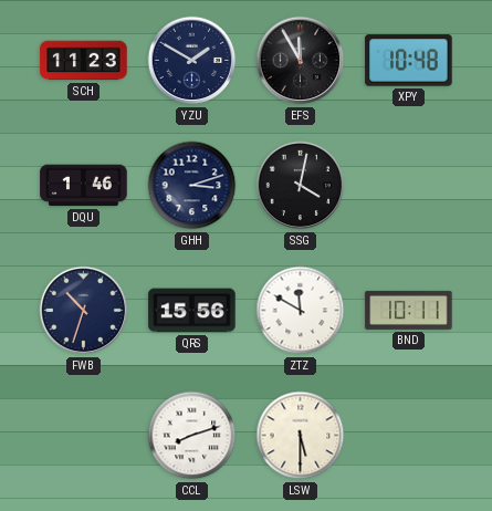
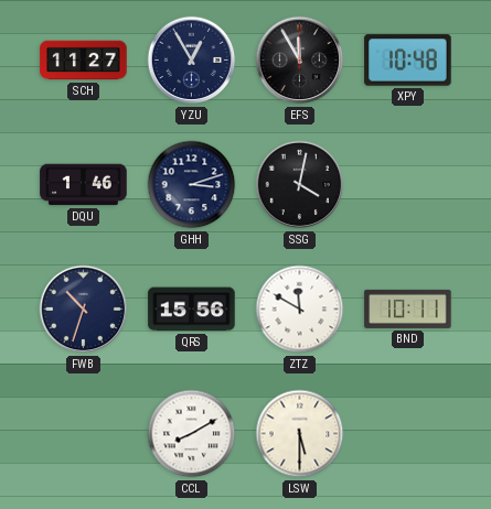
SCH: 11:23 -> 11:27
YZU: 1:50 -> 12:55
CCL: 8:12 -> 8:10
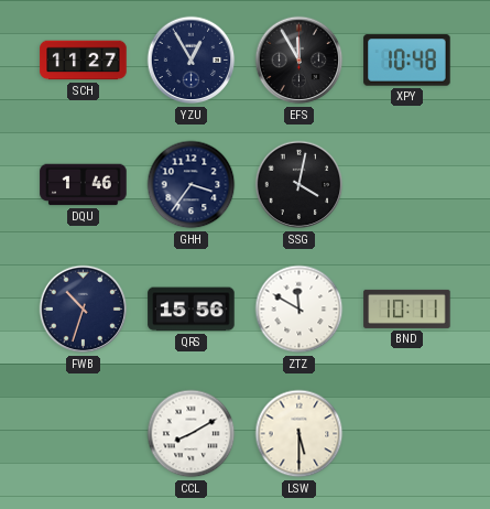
GHH: 3:12 -> 3:36
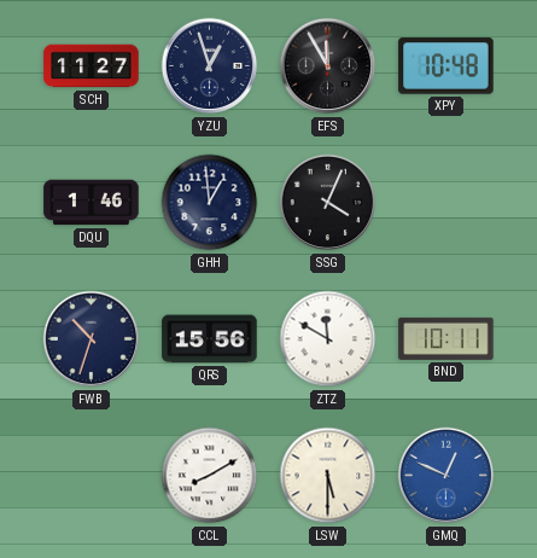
YZU: 12:55 -> 12:57
GHH: 3:36 -> 12:59
SSG: 4:02 -> 4:04
GMQ: none -> 12:49
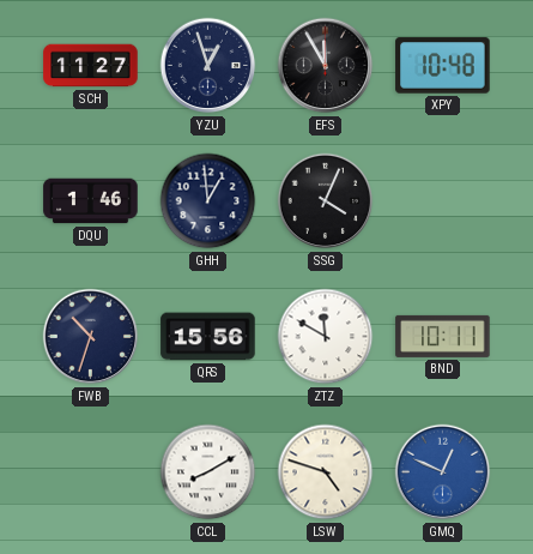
LSW: 5:30 -> 4:48
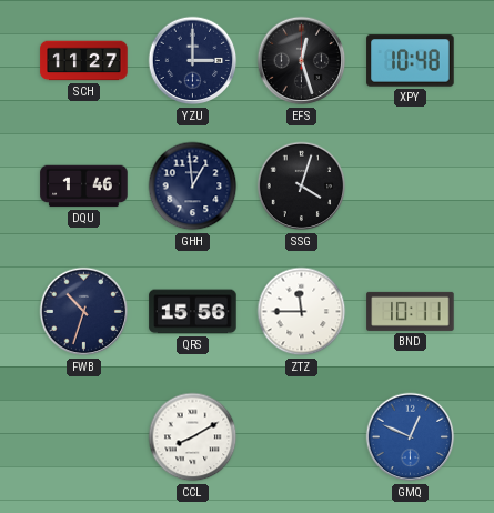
YZU: 12:57 -> 3:00
EFS: 11:55 -> 12:27
SSG: 4:04 -> 4:03
ZTZ: 11:50 -> 11:45
LSW: 4:48 -> none
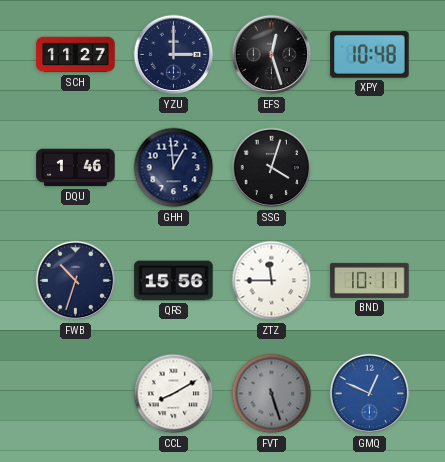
FVT: none -> 5:27
